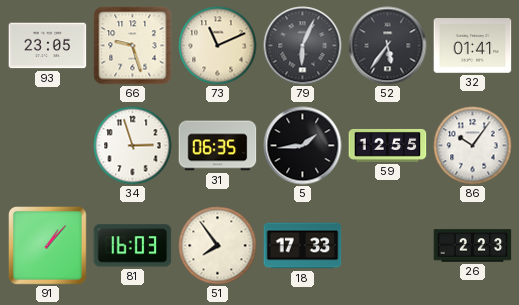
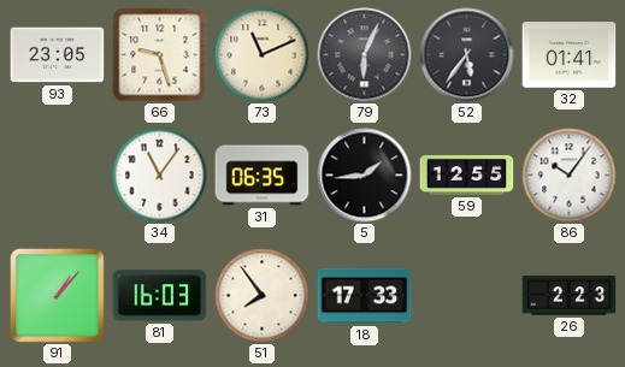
34: 2:57 -> 11:06
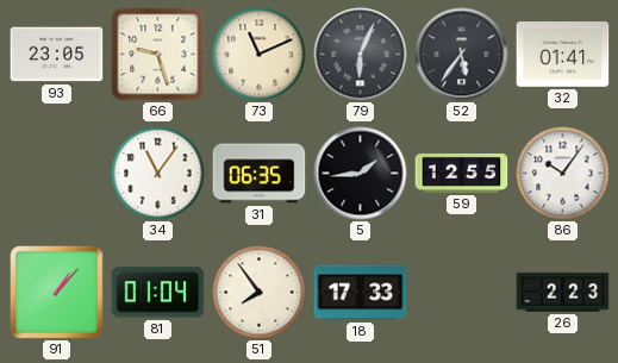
81: 16:03 -> 01:04
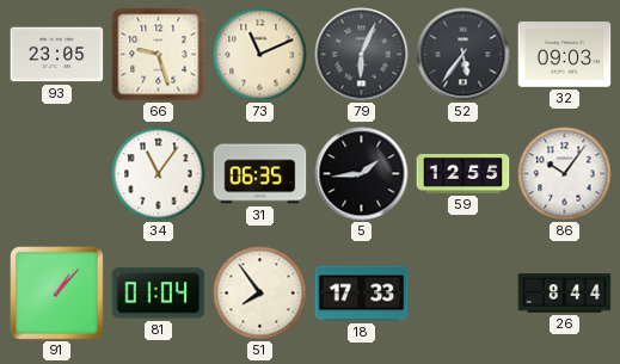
32: 01:41 -> 09:03
26: 2:23 -> 8:44
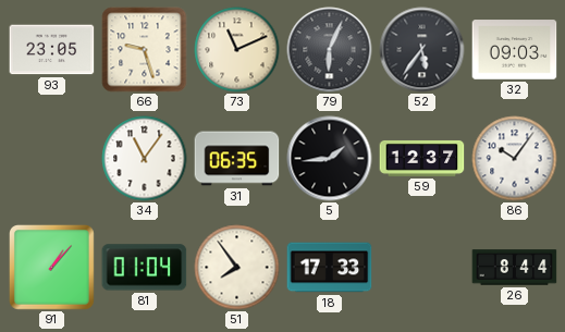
59: 12:55 -> 12:37
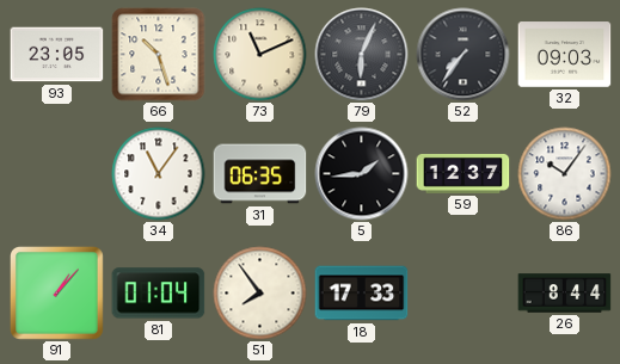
66: 9:27 -> 10:27
52: 5:36 -> 7:36
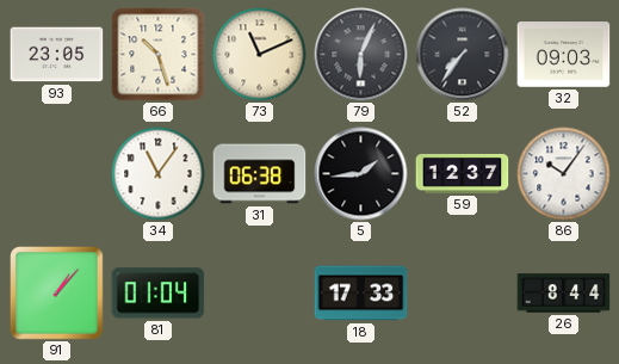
31: 06:35 -> 06:38
51: 7:54 -> none
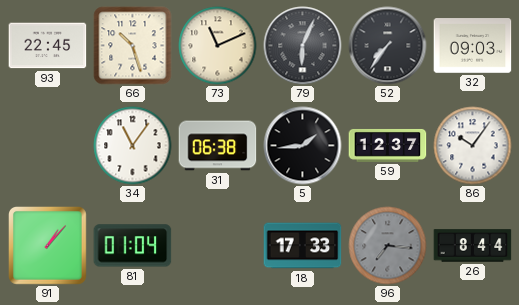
93: 23:05 -> 22:45
96: none -> 7:16
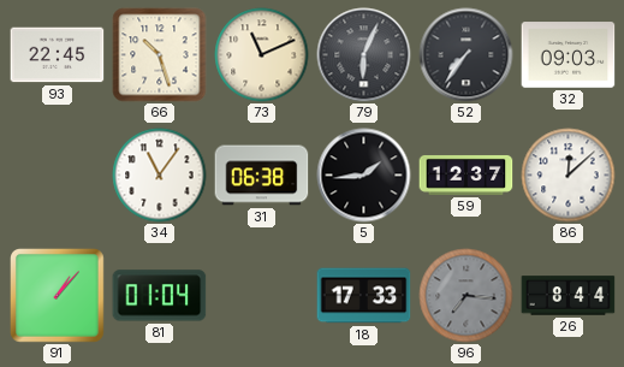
86: 10:06 -> 12:08
